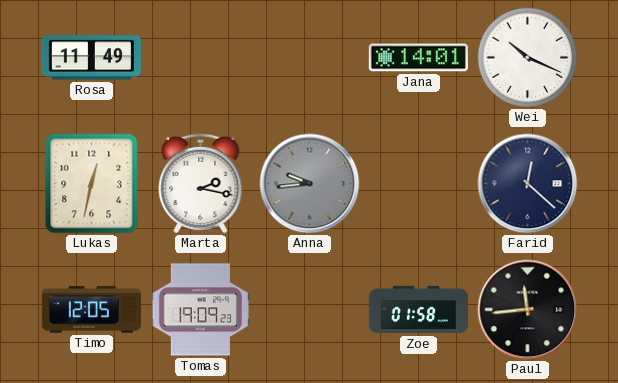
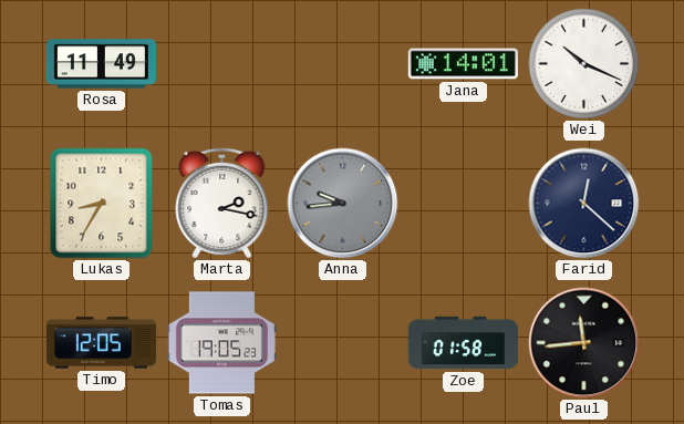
Lukas: 12:32 -> 8:35
Tomas: 19:09 -> 19:05
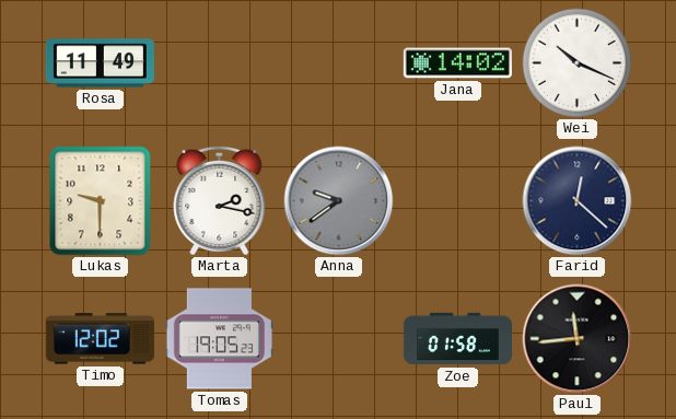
Jana: 14:01 -> 14:02
Lukas: 8:35 -> 9:30
Anna: 9:44 -> 9:39
Timo: 12:05 -> 12:02
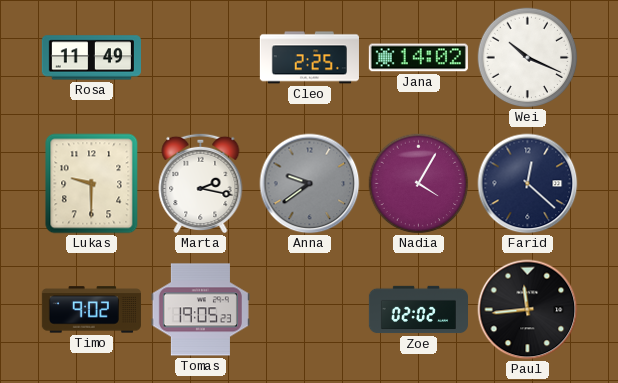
Cleo: none -> 2:25
Nadia: none -> 4:05
Timo: 12:02 -> 9:02
Zoe: 01:58 -> 02:02
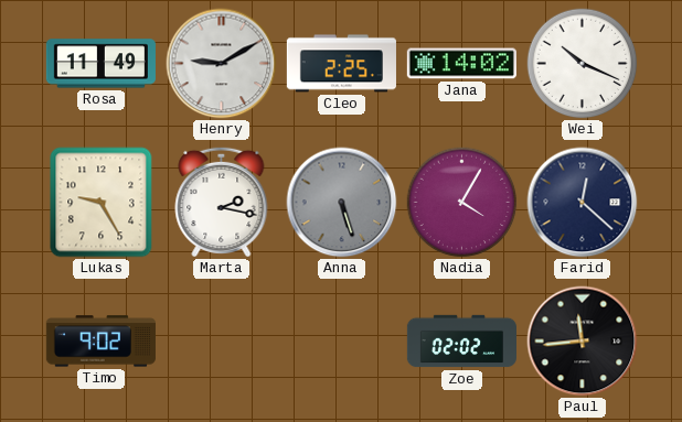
Henry: none -> 9:10
Lukas: 9:30 -> 9:25
Anna: 9:39 -> 5:27
Tomas: 19:05 -> none
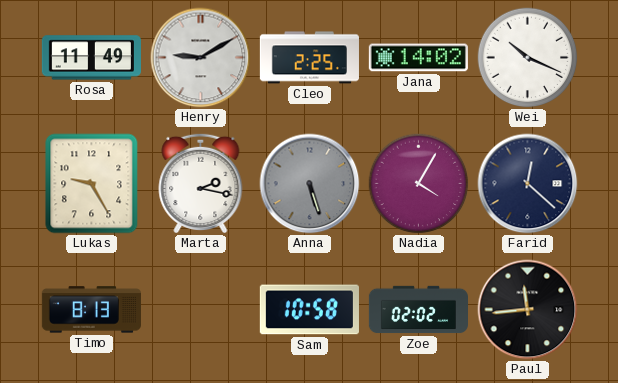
Timo: 9:02 -> 8:13
Sam: none -> 10:58
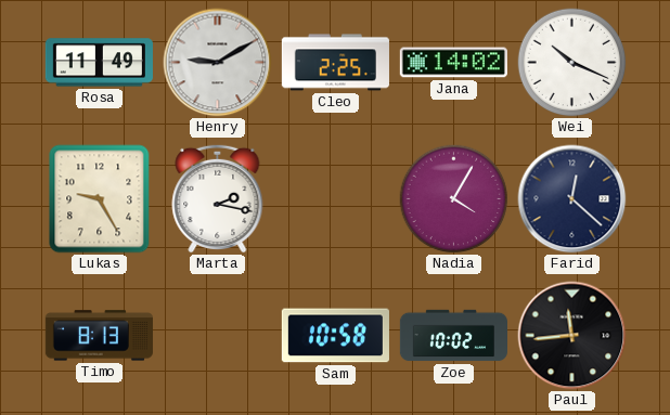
Anna: 5:27 -> none
Zoe: 02:02 -> 10:02
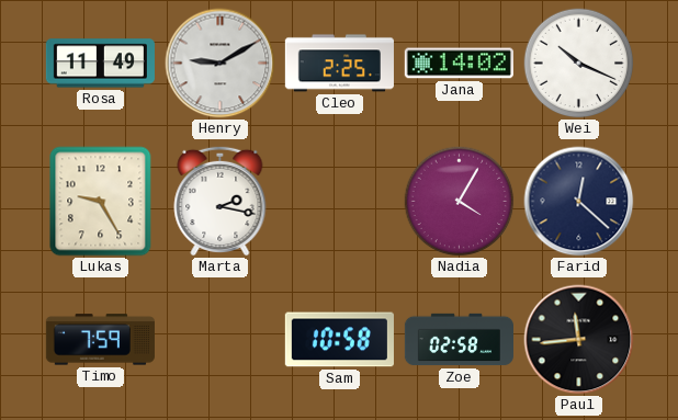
Timo: 8:13 -> 7:59
Zoe: 10:02 -> 02:58
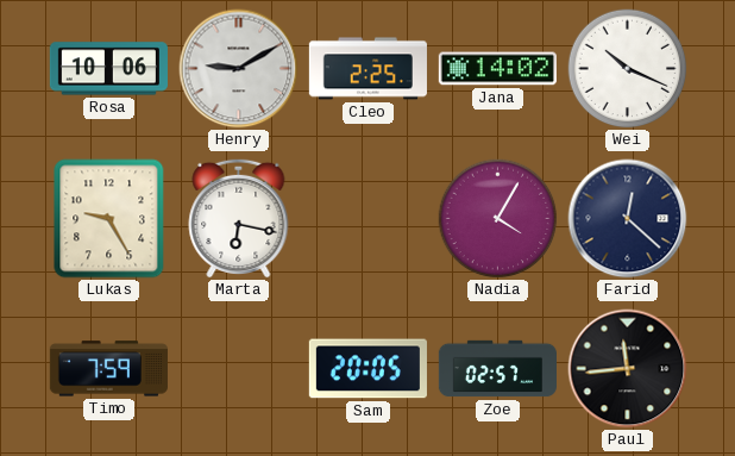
Rosa: 11:49 -> 10:06
Marta: 2:17 -> 6:17
Sam: 10:58 -> 20:05
Zoe: 02:58 -> 02:57
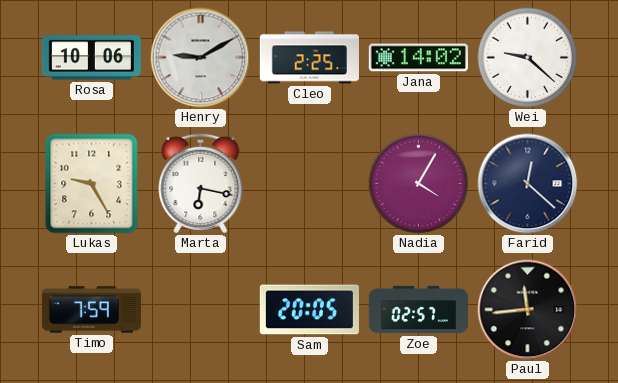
Wei: 10:19 -> 9:22
